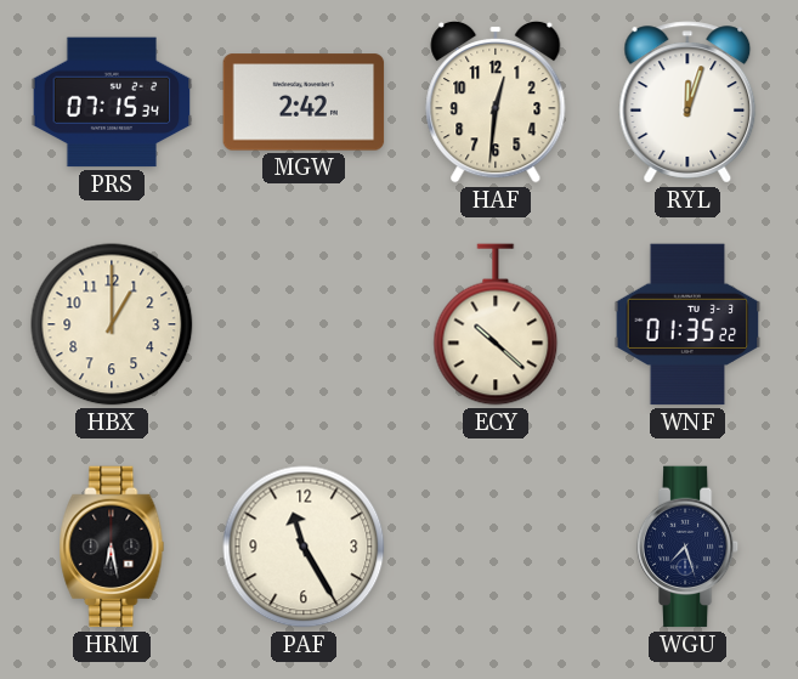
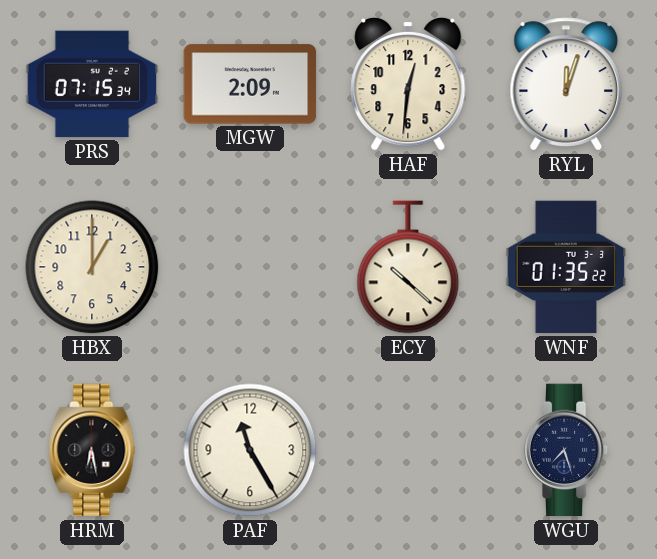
MGW: 2:42 -> 2:09
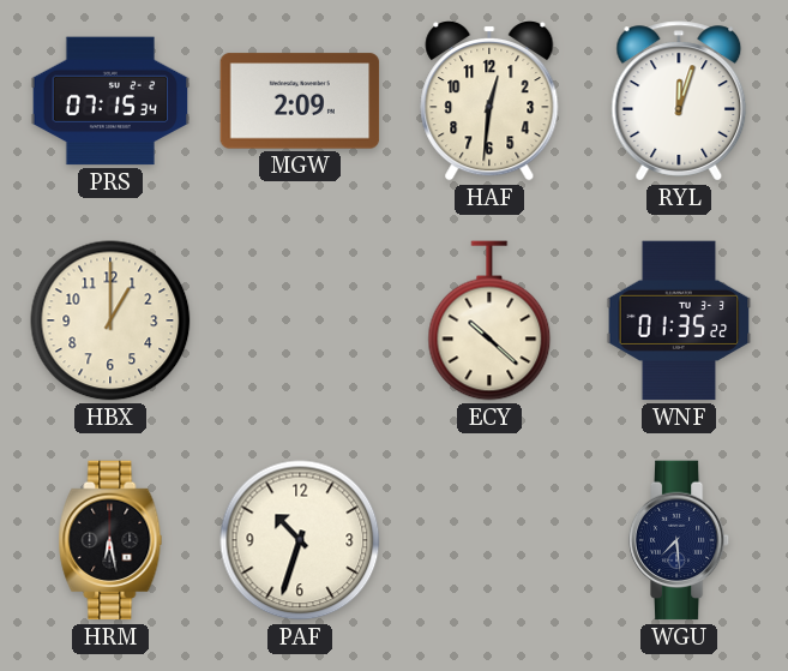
PAF: 11:25 -> 10:33
WGU: 7:27 -> 7:29
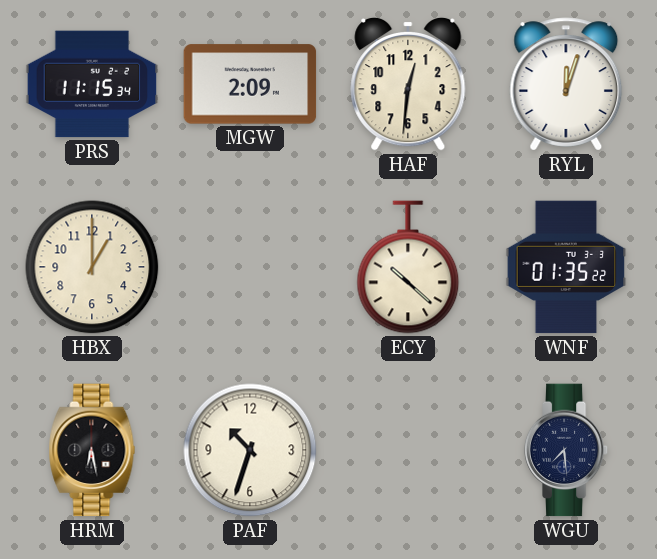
PRS: 07:15 -> 11:15
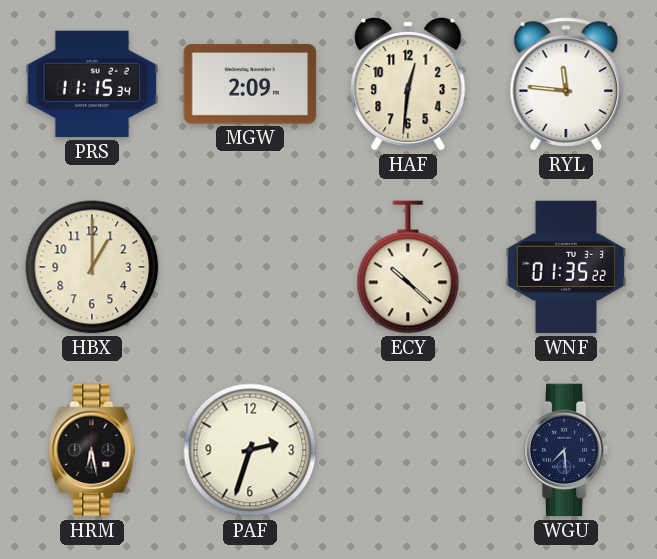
RYL: 12:03 -> 11:46
PAF: 10:33 -> 2:33
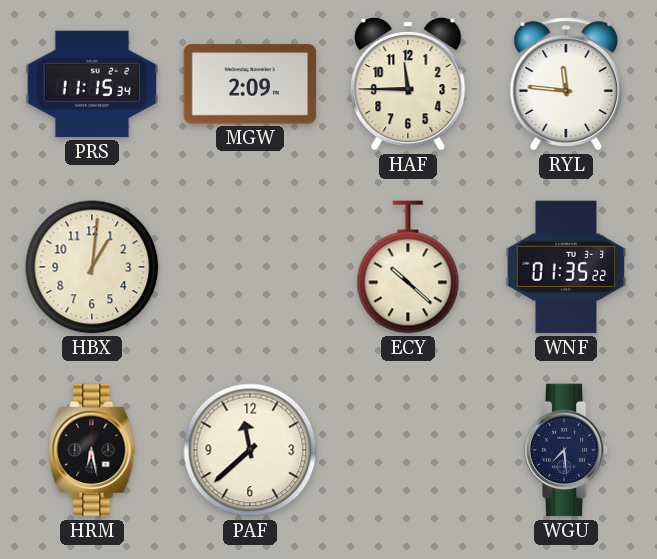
HAF: 12:31 -> 11:45
HBX: 1:00 -> 1:01
PAF: 2:33 -> 11:38
